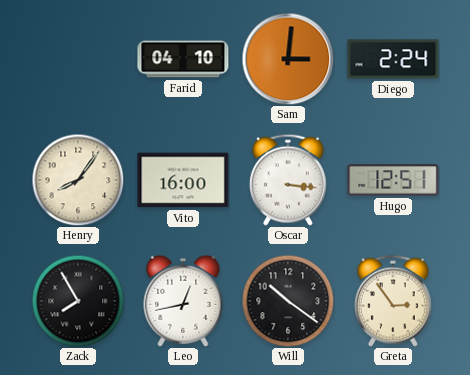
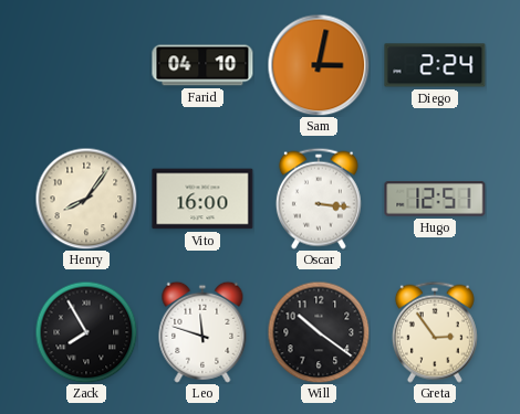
Sam: 3:01 -> 3:02
Leo: 12:43 -> 11:48
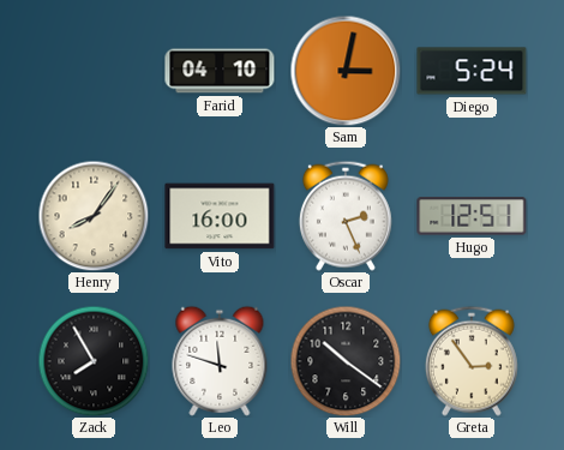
Diego: 2:24 -> 5:24
Oscar: 3:16 -> 2:26
